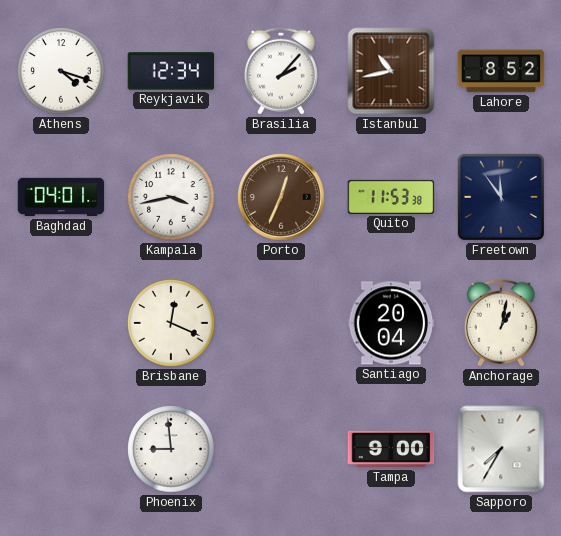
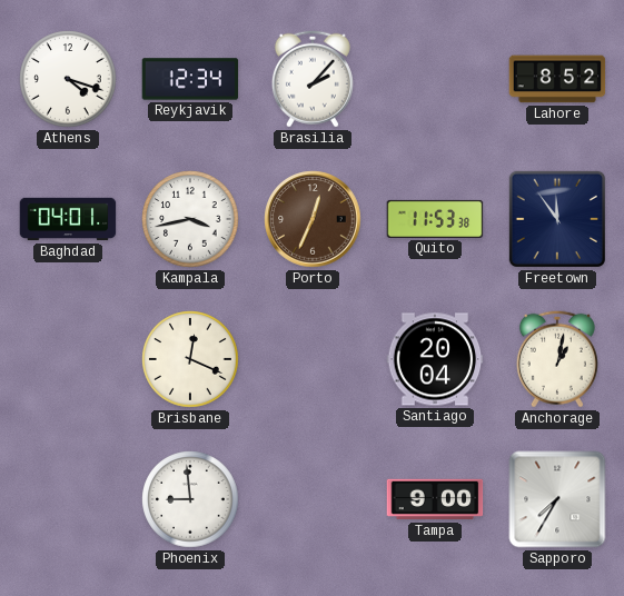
Istanbul: 10:43 -> none
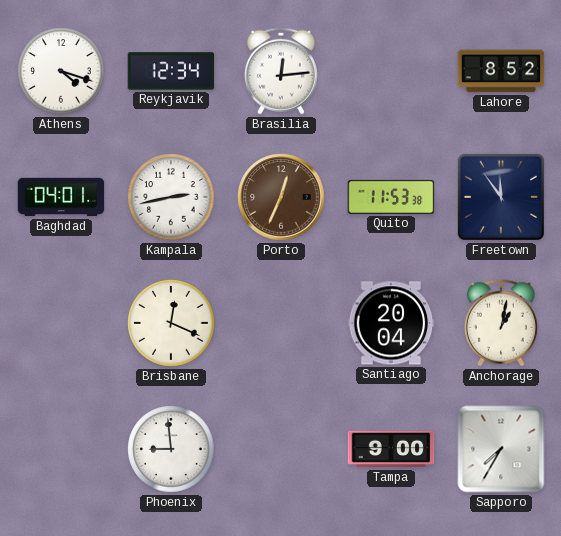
Brasilia: 2:07 -> 12:14
Kampala: 3:43 -> 2:43
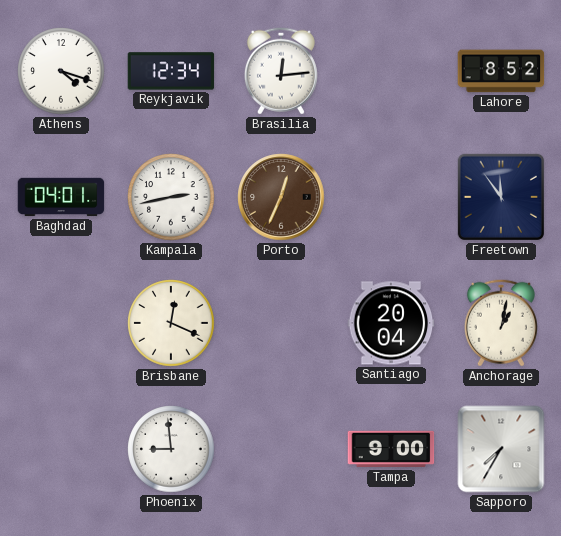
Quito: 11:53 -> none
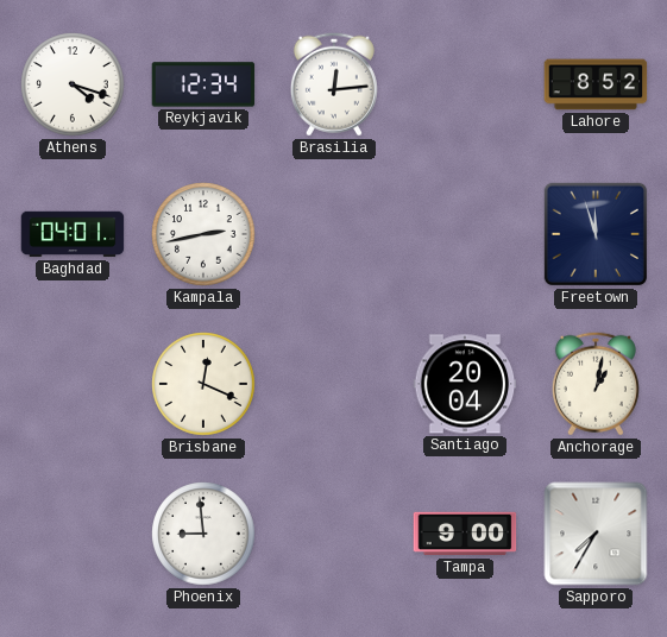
Porto: 12:34 -> none
Freetown: 11:54 -> 11:57
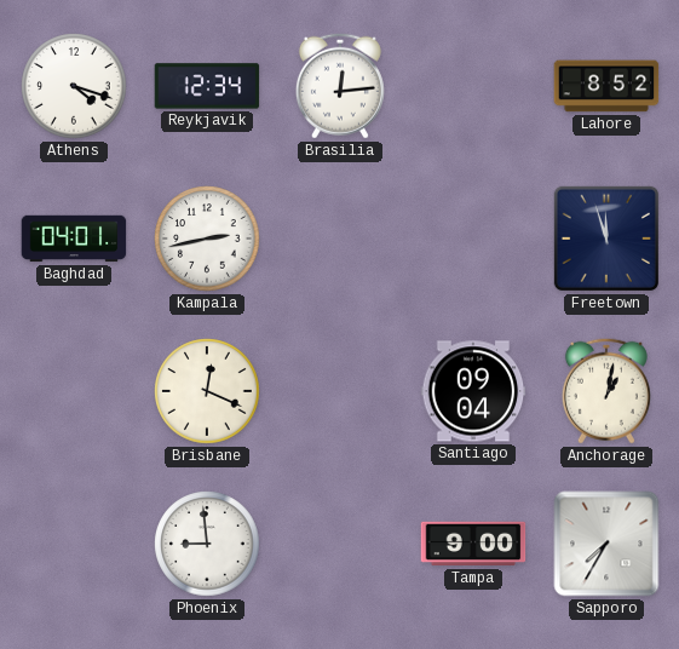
Santiago: 20:04 -> 09:04
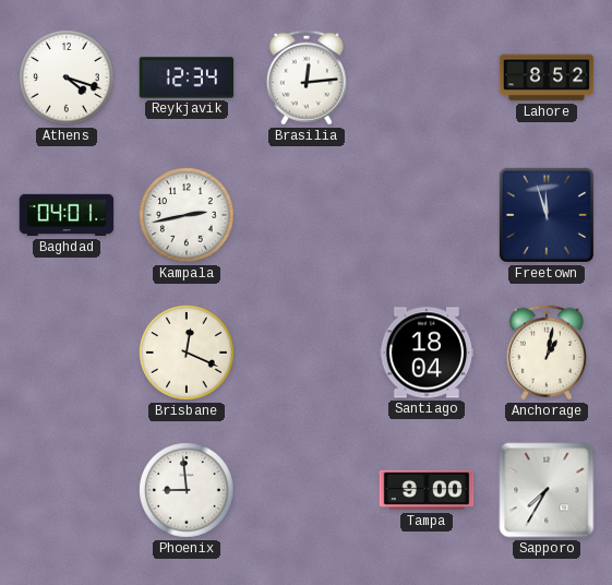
Santiago: 09:04 -> 18:04
